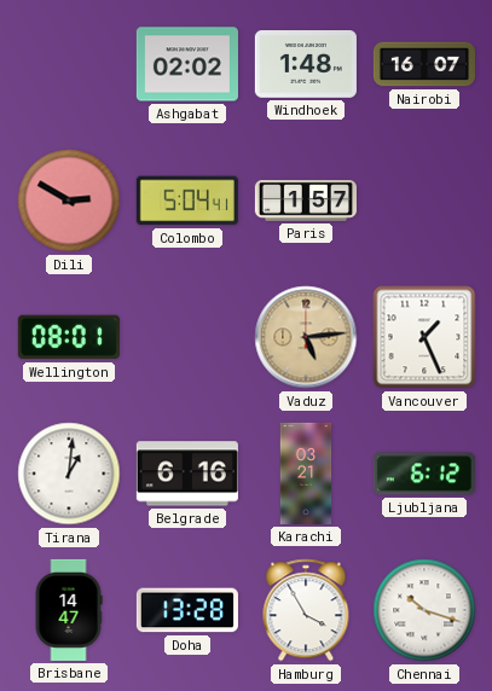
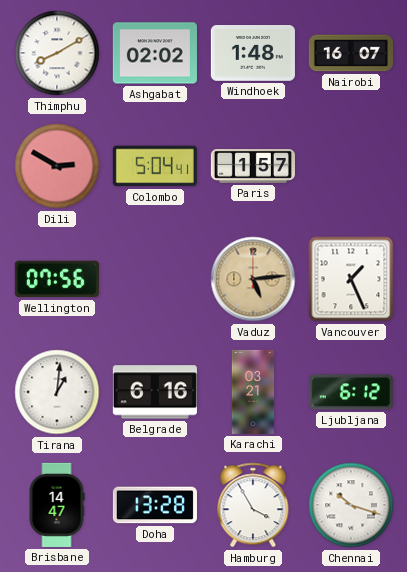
Thimphu: none -> 8:10
Wellington: 08:01 -> 07:56
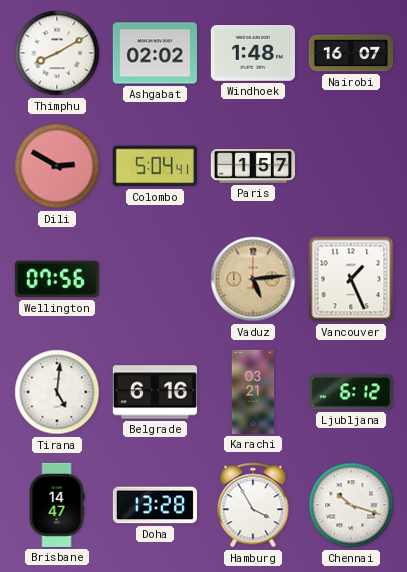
Tirana: 1:01 -> 5:01
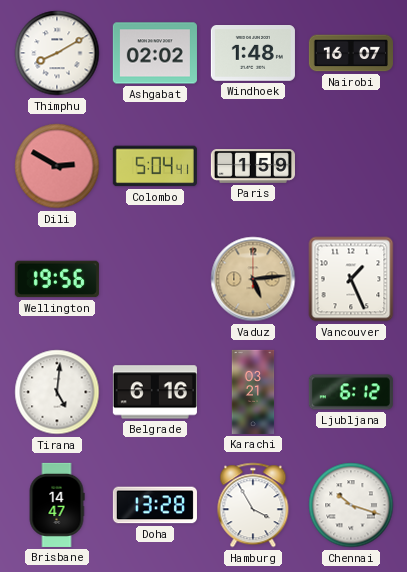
Paris: 1:57 -> 1:59
Wellington: 07:56 -> 19:56
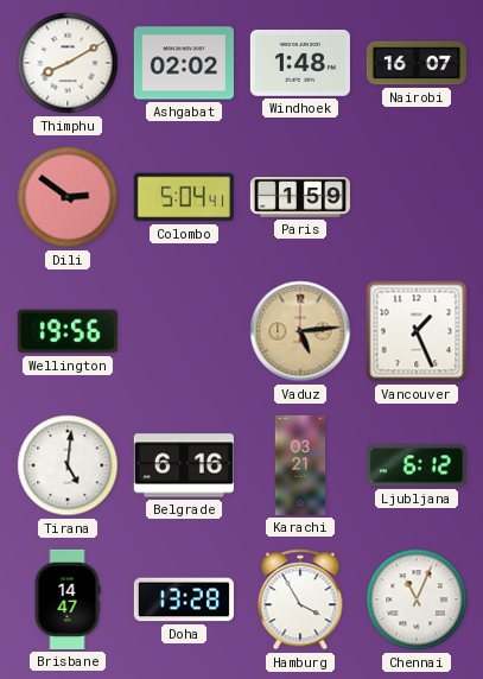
Dili: 2:50 -> 2:51
Chennai: 10:18 -> 11:04
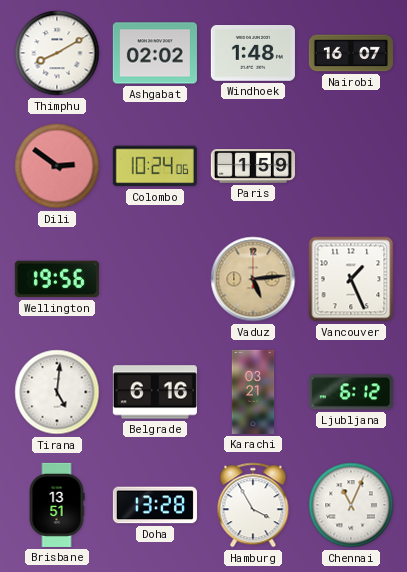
Colombo: 5:04 -> 10:24
Brisbane: 14:47 -> 13:51
